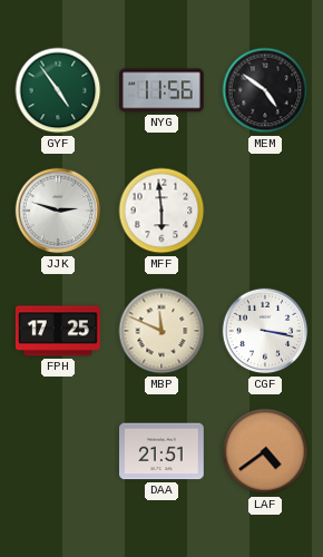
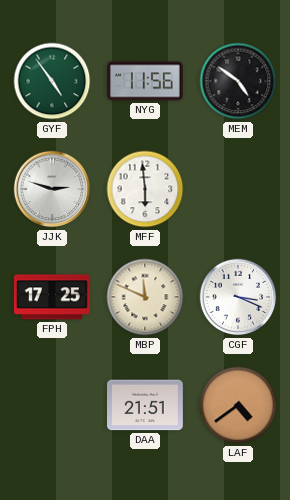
CGF: 3:17 -> 3:19
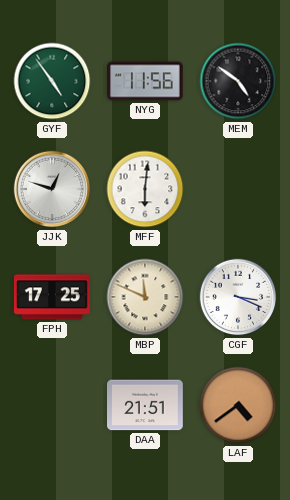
JJK: 2:48 -> 12:48
MFF: 5:59 -> 6:01
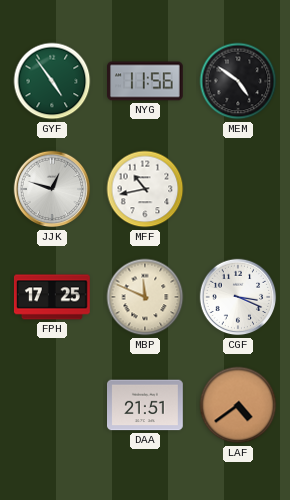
MFF: 6:01 -> 10:43
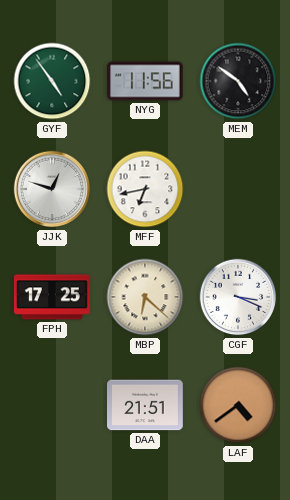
MFF: 10:43 -> 6:43
MBP: 11:49 -> 6:22
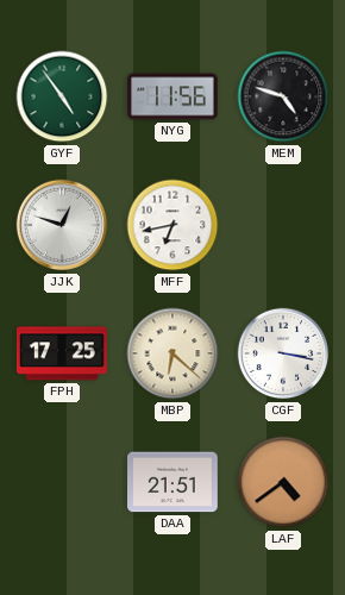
MEM: 4:51 -> 4:48
CGF: 3:19 -> 3:17
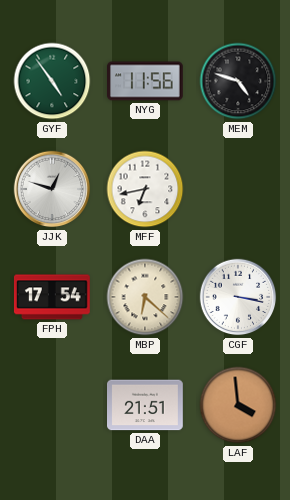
FPH: 17:25 -> 17:54
LAF: 4:39 -> 3:59
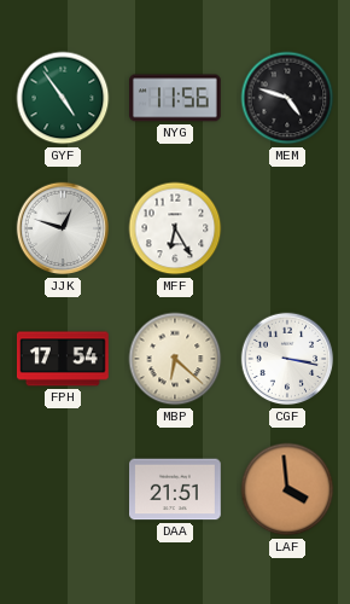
MFF: 6:43 -> 6:25
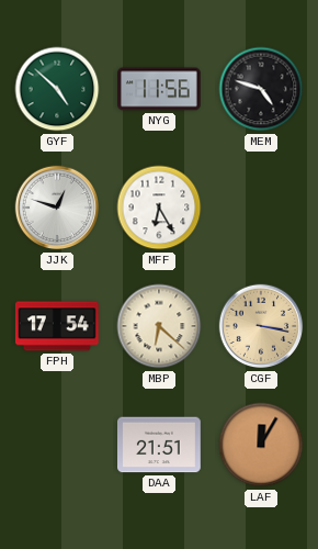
GYF: 4:54 -> 4:52
CGF dial: white -> champagne
LAF: 3:59 -> 12:05
